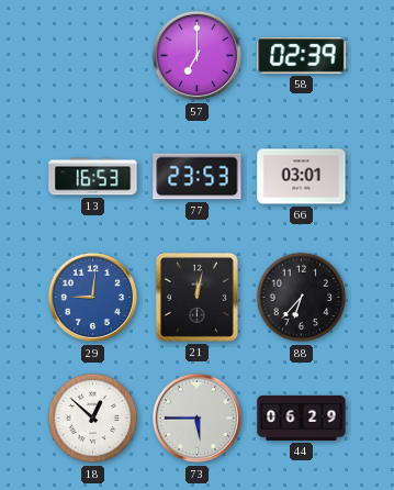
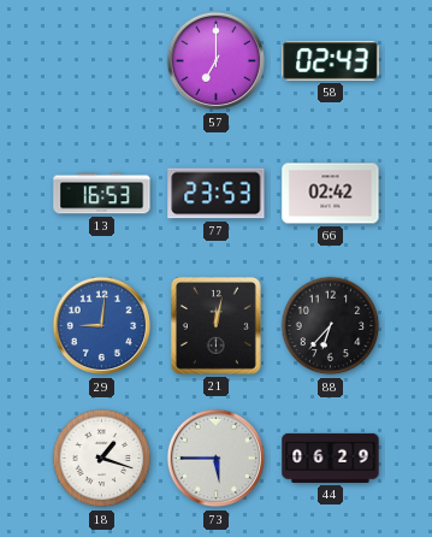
58: 02:39 -> 02:43
66: 03:01 -> 02:42
18: 12:52 -> 1:18
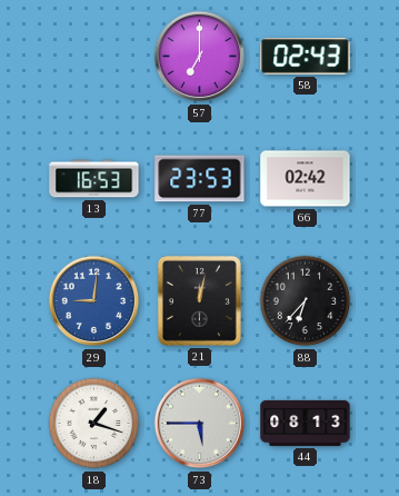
44: 06:29 -> 08:13
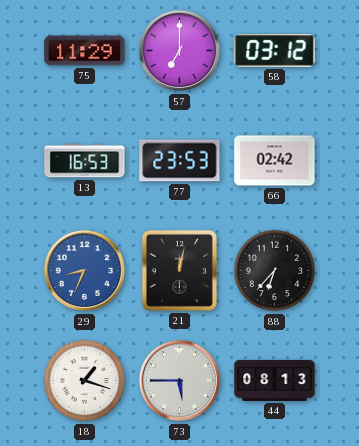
75: none -> 11:29
58: 02:43 -> 03:12
29: 9:01 -> 8:34
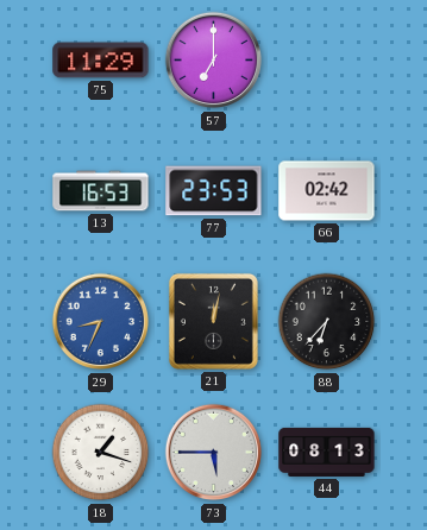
58: 03:12 -> none
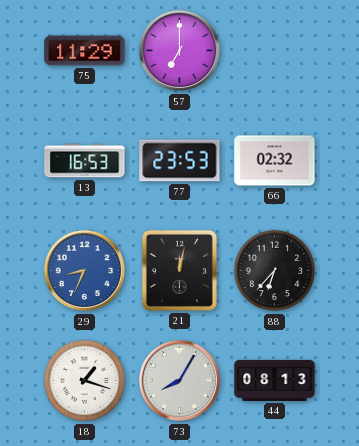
66: 02:42 -> 02:32
73: 5:45 -> 8:05
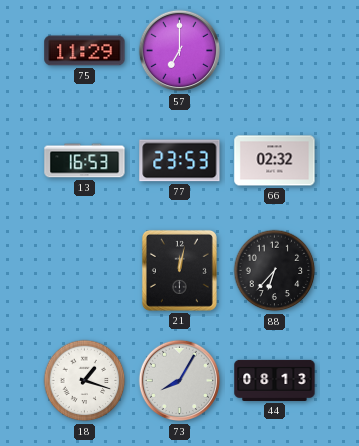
29: 8:34 -> none
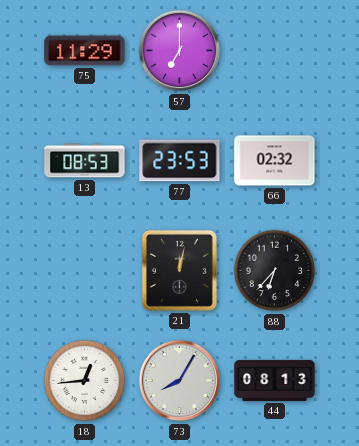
13: 16:53 -> 08:53
18: 1:18 -> 12:44
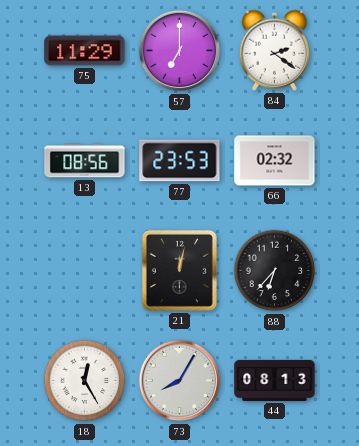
84: none -> 2:21
13: 08:53 -> 08:56
18: 12:44 -> 12:25
